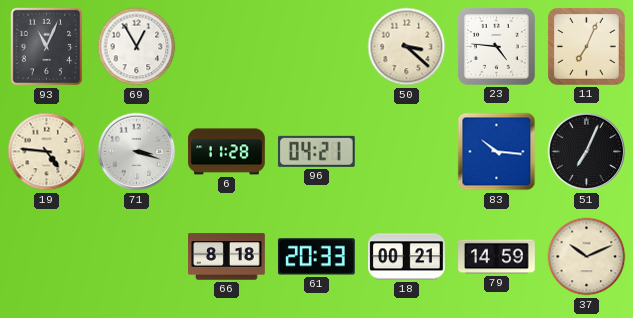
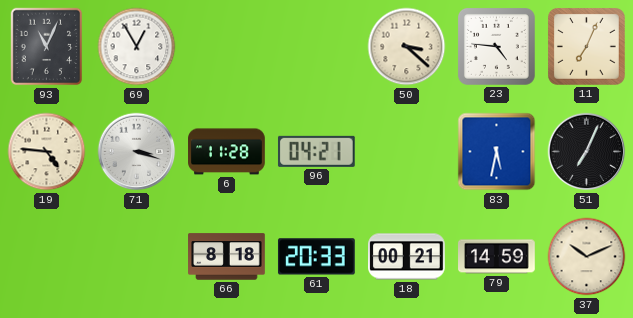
83: 10:16 -> 5:32
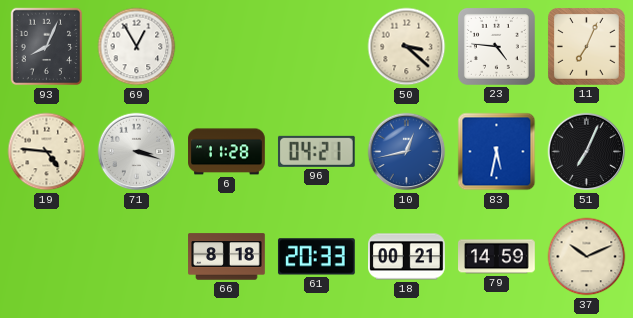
93: 11:04 -> 8:04
10: none -> 12:43
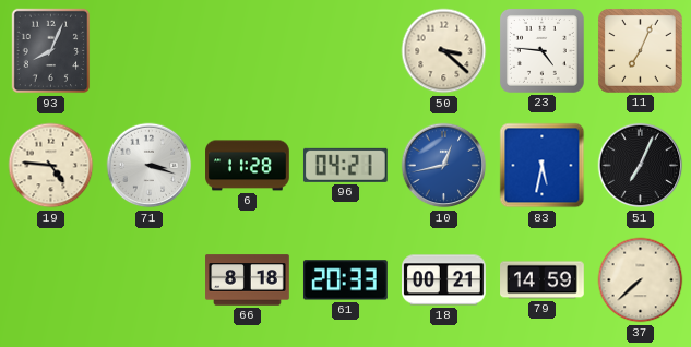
69: 12:55 -> none
37: 10:11 -> 7:38
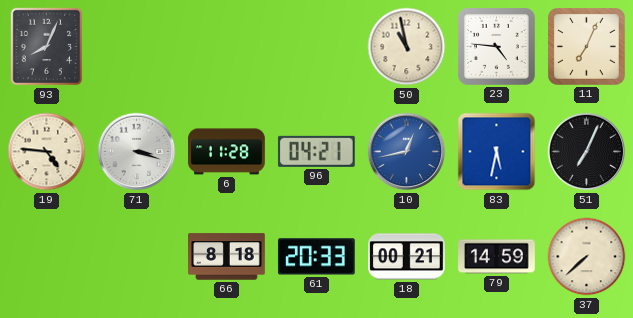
50: 3:22 -> 10:58
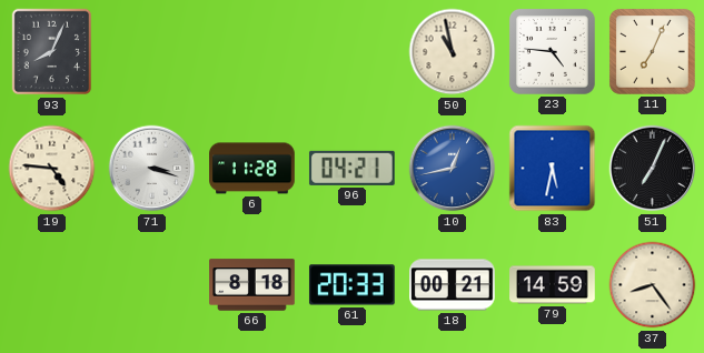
37: 7:38 -> 8:24
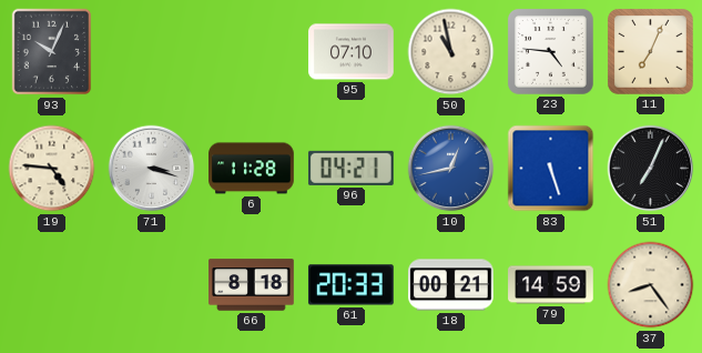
93: 8:04 -> 10:04
95: none -> 07:10
83: 5:32 -> 5:27
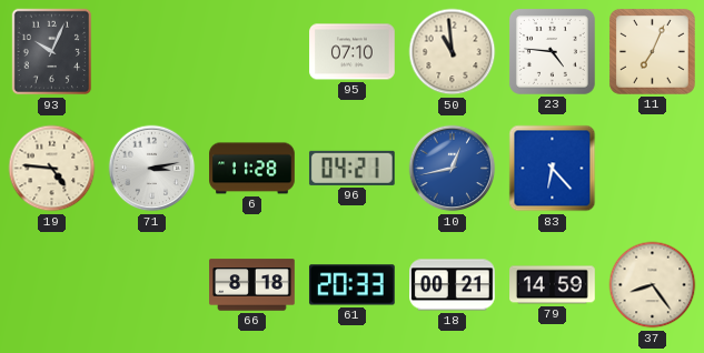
50: 10:58 -> 10:59
71: 3:18 -> 3:13
83: 5:27 -> 6:23
51: 7:04 -> none
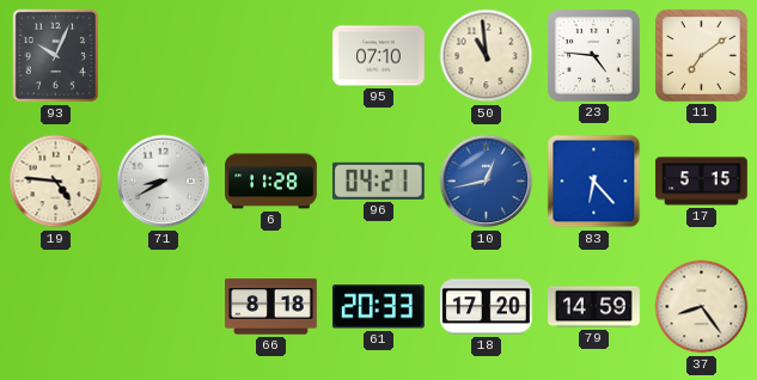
11: 7:04 -> 7:09
71: 3:13 -> 8:40
17: none -> 5:15
18: 00:21 -> 17:20
